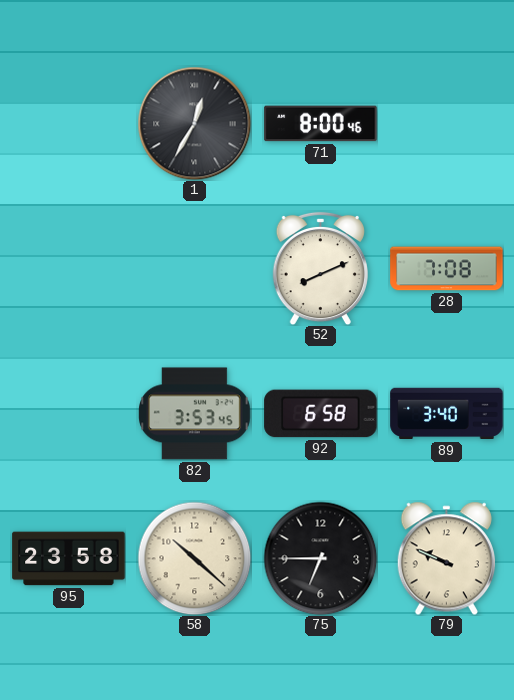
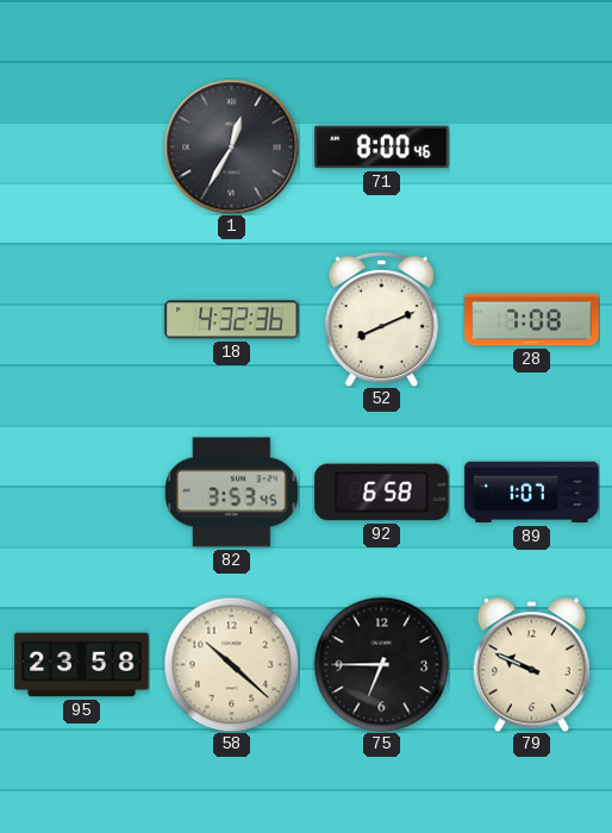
18: none -> 4:32
89: 3:40 -> 1:07
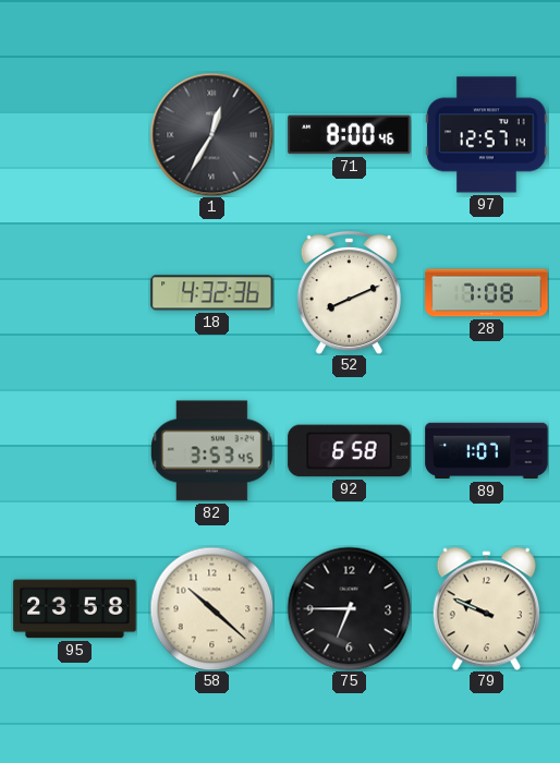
97: none -> 12:57
